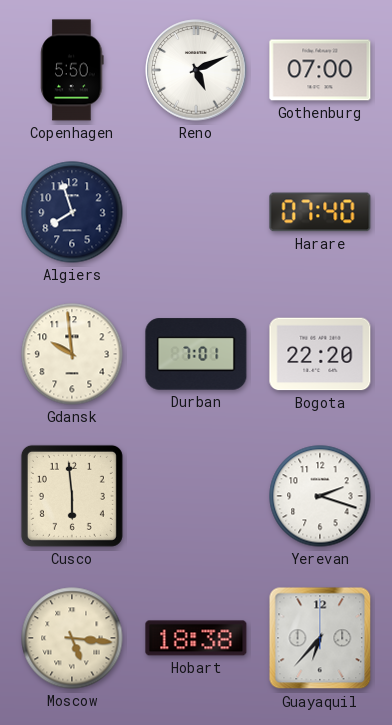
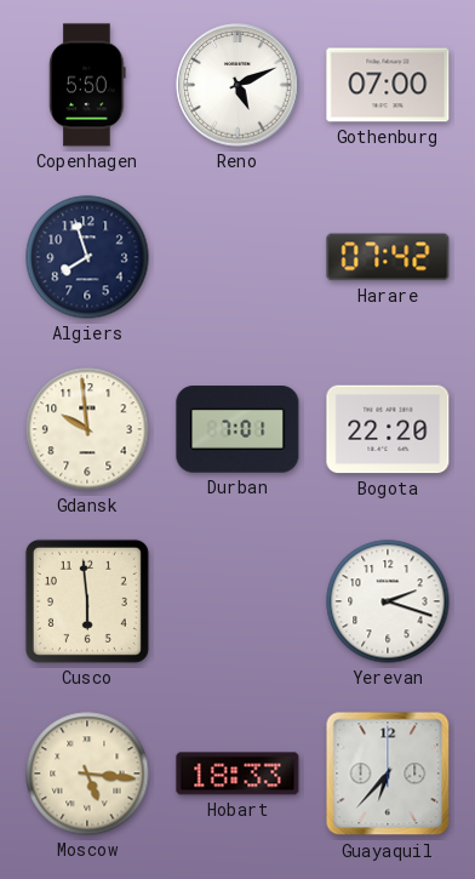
Harare: 07:40 -> 07:42
Hobart: 18:38 -> 18:33
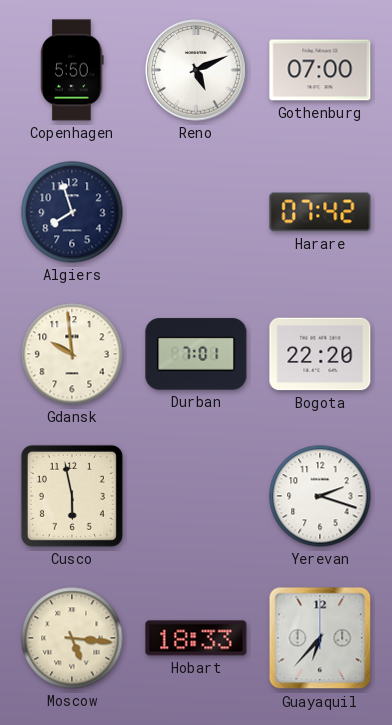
Cusco: 5:59 -> 5:58
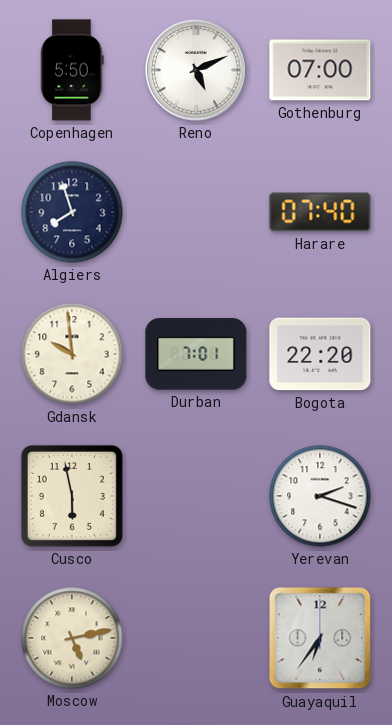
Harare: 07:42 -> 07:40
Moscow: 5:16 -> 5:13
Hobart: 18:33 -> none
Guayaquil: 6:37 -> 6:36
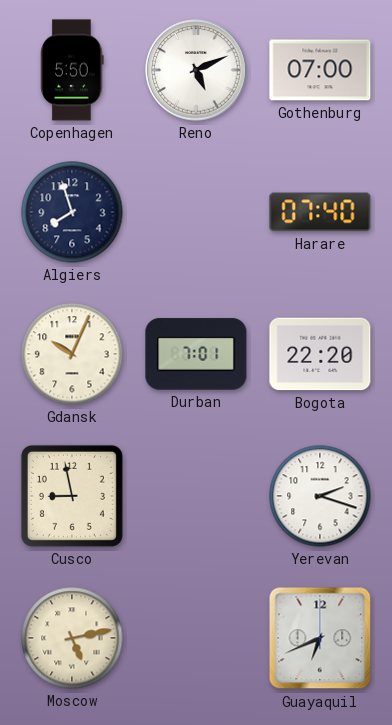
Gdansk: 9:59 -> 10:04
Cusco: 5:58 -> 8:58
Guayaquil: 6:36 -> 6:41
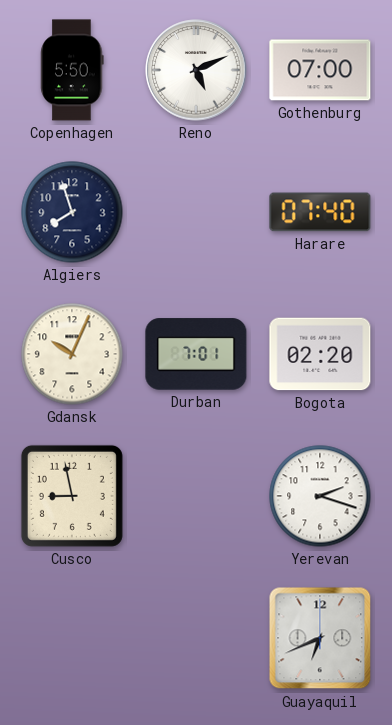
Bogota: 22:20 -> 02:20
Moscow: 5:13 -> none
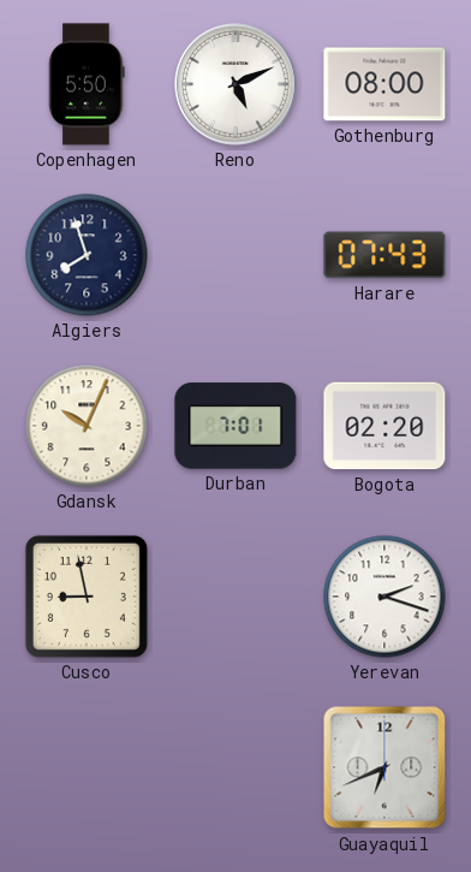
Gothenburg: 07:00 -> 08:00
Harare: 07:40 -> 07:43
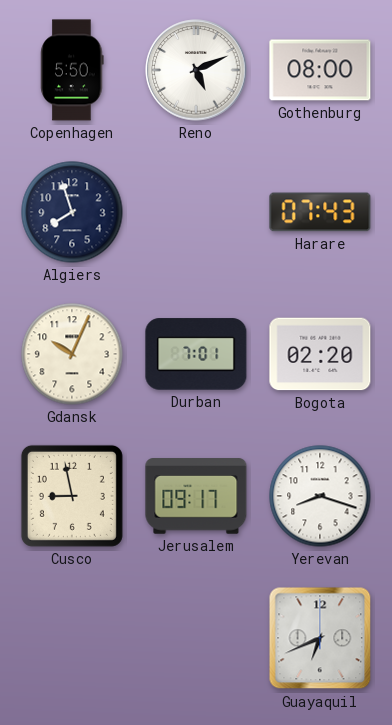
Jerusalem: none -> 09:17
Yerevan: 2:18 -> 8:18
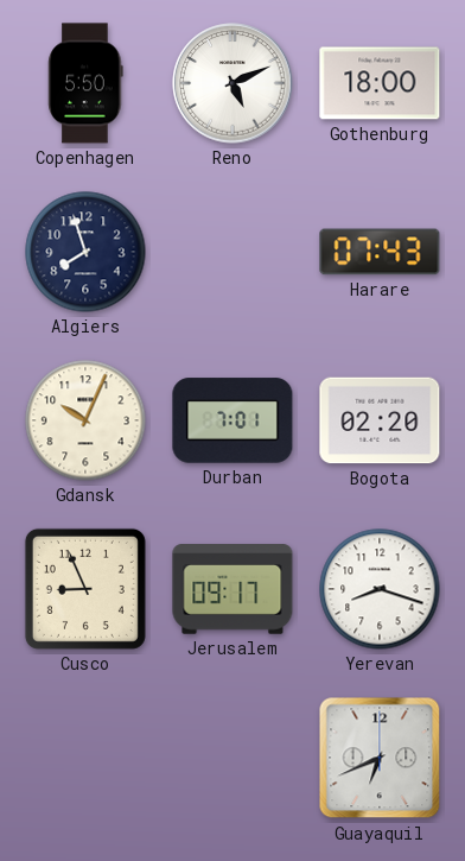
Gothenburg: 08:00 -> 18:00
Cusco: 8:58 -> 8:56
